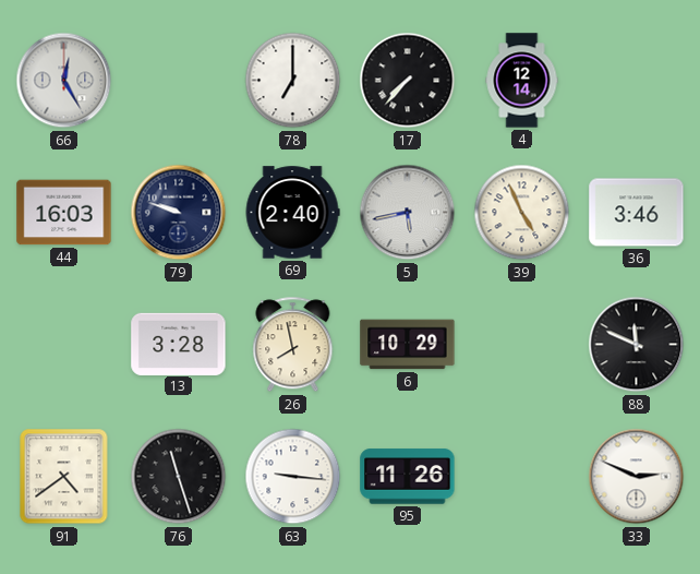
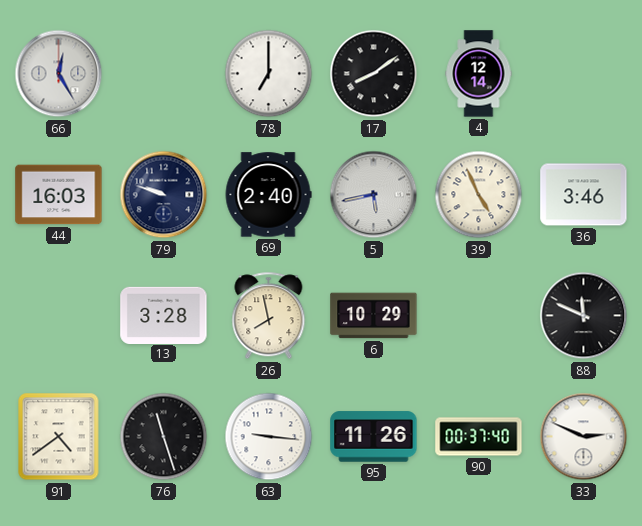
17: 7:37 -> 8:09
90: none -> 00:37
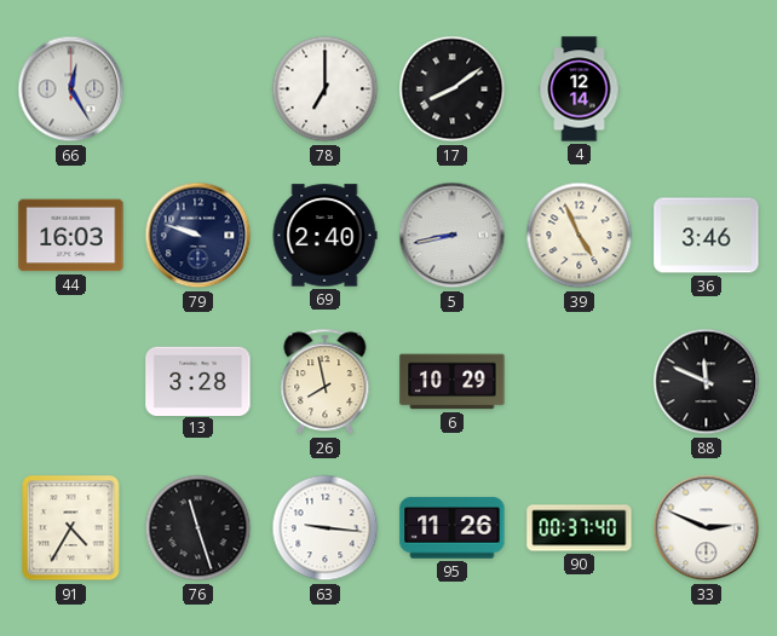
5: 5:43 -> 8:43
91: 4:39 -> 4:35
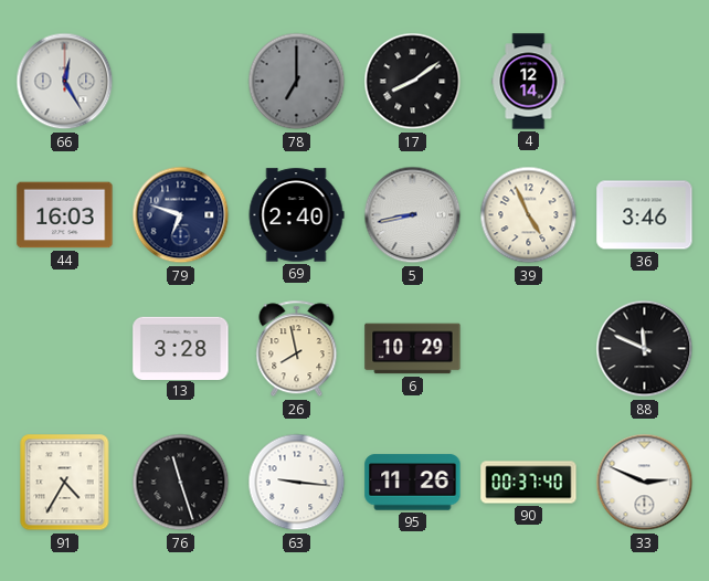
78 dial: white -> grey
79: 9:48 -> 6:48
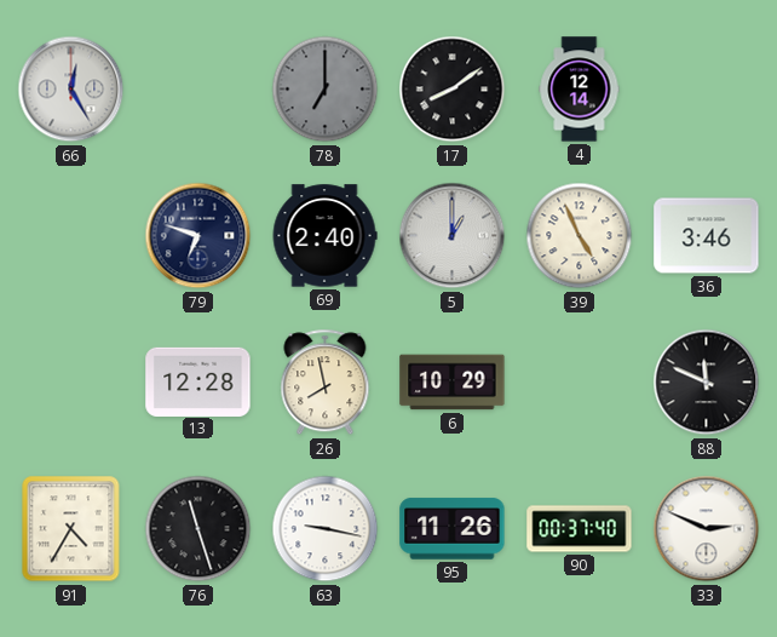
44: 16:03 -> none
5: 8:43 -> 1:00
13: 3:28 -> 12:28
63: 9:16 -> 9:17
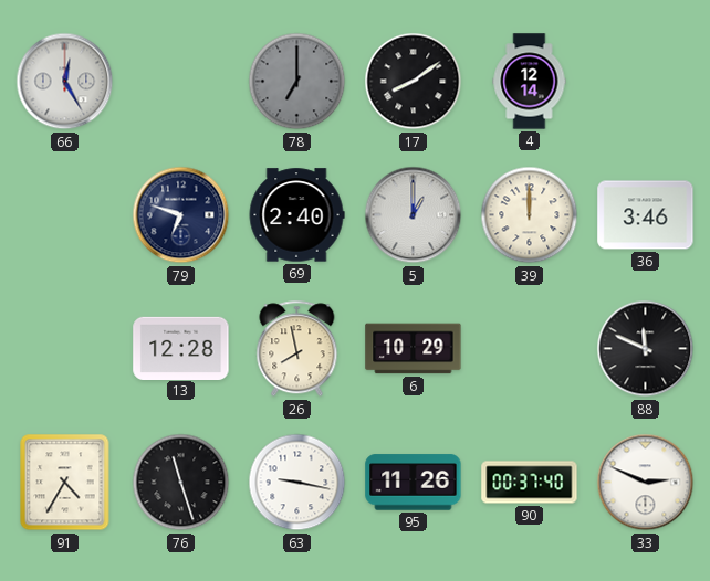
39: 4:56 -> 12:00
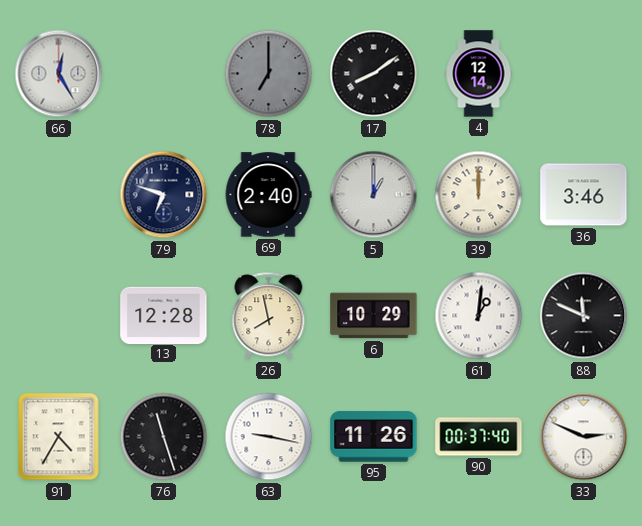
61: none -> 1:01
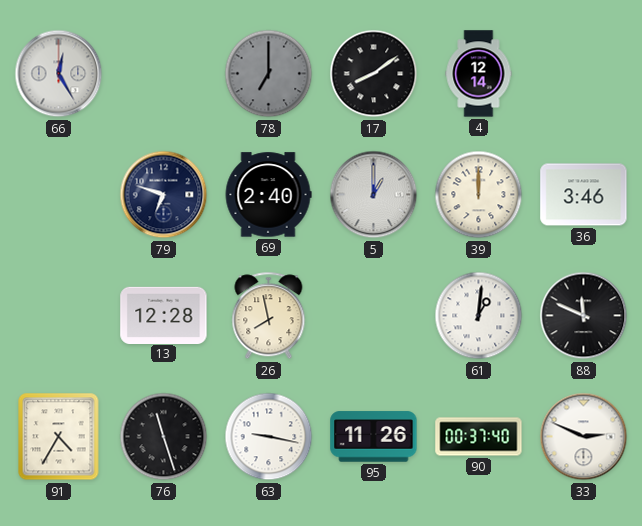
6: 10:29 -> none
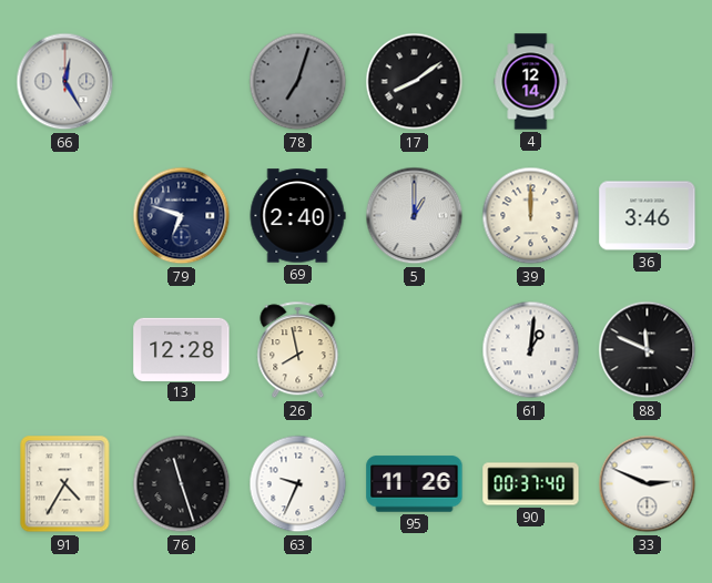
78: 7:00 -> 7:03
63: 9:17 -> 9:34
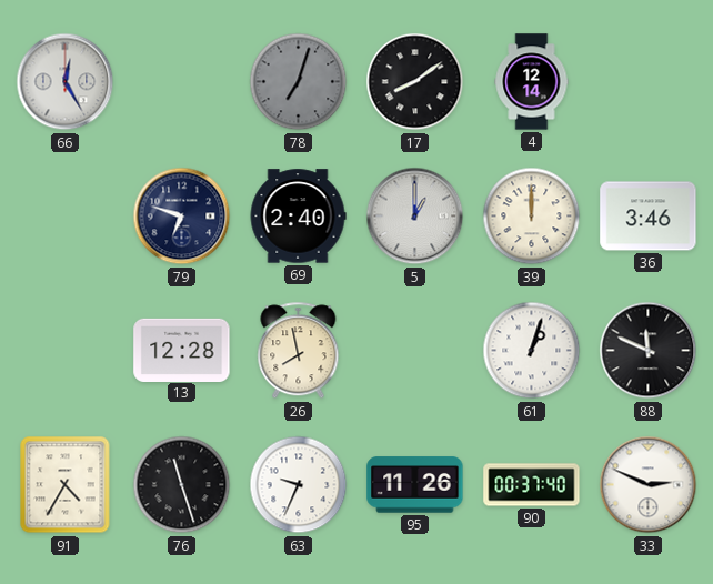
61: 1:01 -> 1:03
